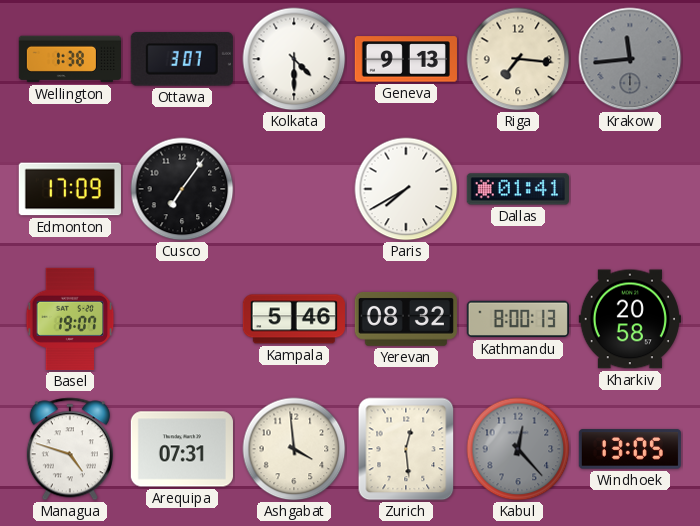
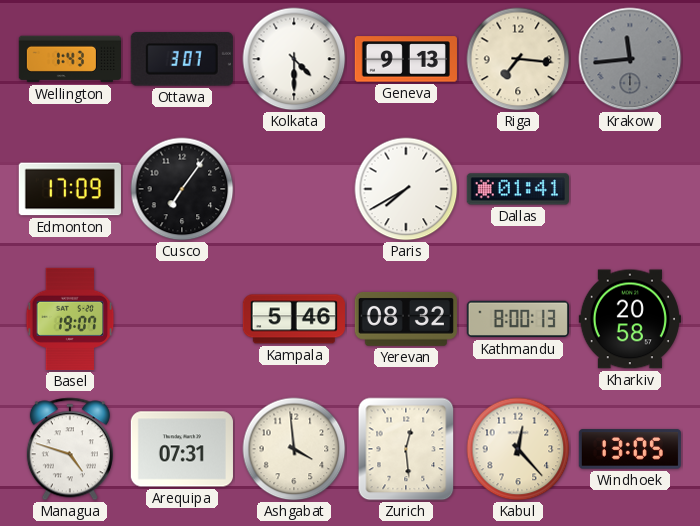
Wellington: 1:38 -> 1:43
Kabul dial: grey -> cream
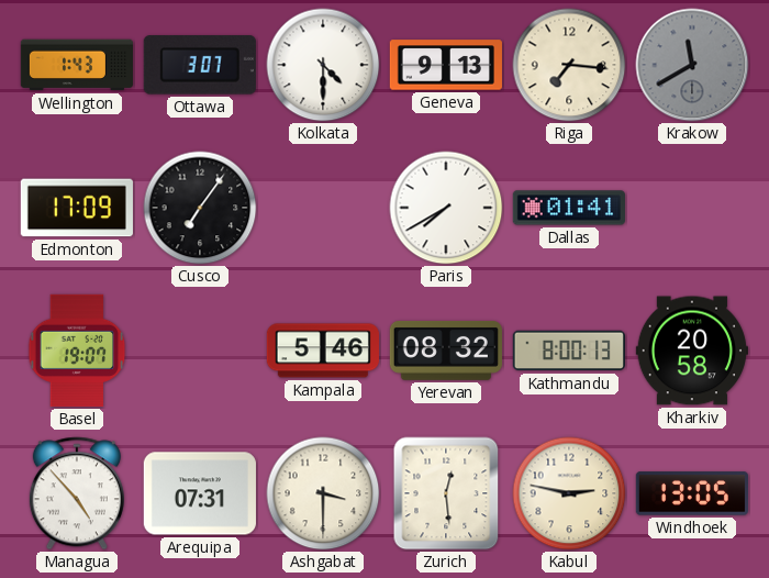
Krakow: 11:44 -> 11:40
Managua: 4:48 -> 4:53
Ashgabat: 3:59 -> 3:30
Kabul: 12:23 -> 2:47
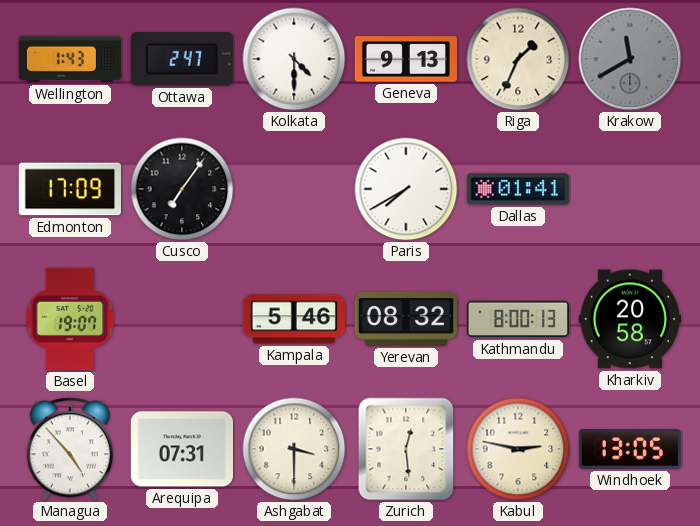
Ottawa: 3:07 -> 2:47
Riga: 7:16 -> 1:34
